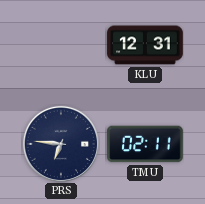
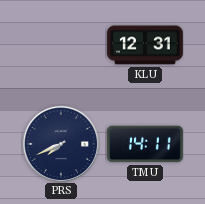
PRS: 6:46 -> 7:41
TMU: 02:11 -> 14:11
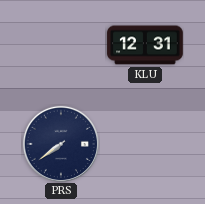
PRS: 7:41 -> 7:39
TMU: 14:11 -> none
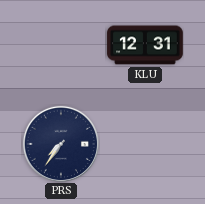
PRS: 7:39 -> 7:36
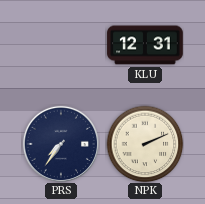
NPK: none -> 2:11
